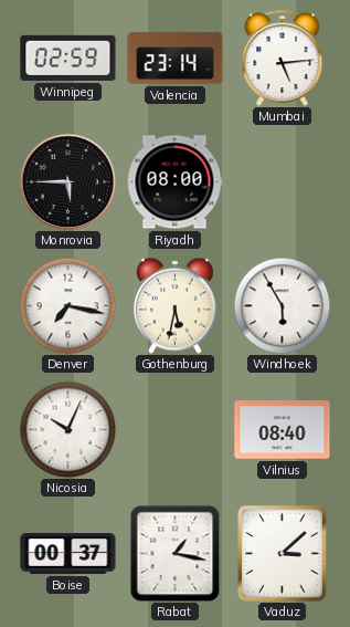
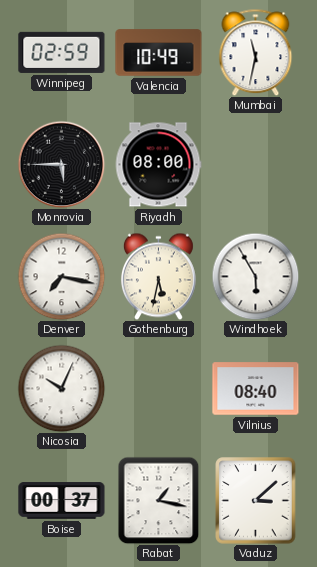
Valencia: 23:14 -> 10:49
Mumbai: 5:14 -> 11:32
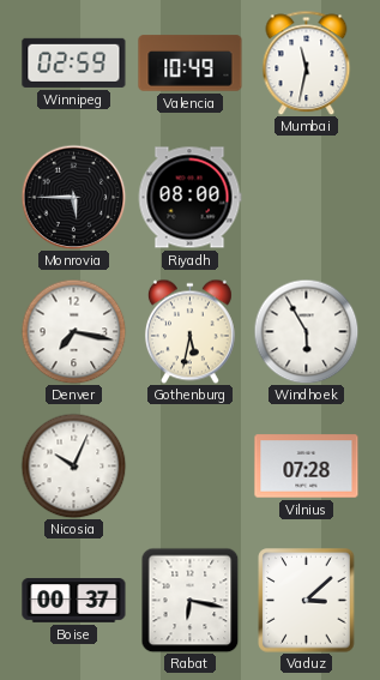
Vilnius: 08:40 -> 07:28
Rabat: 1:17 -> 6:17
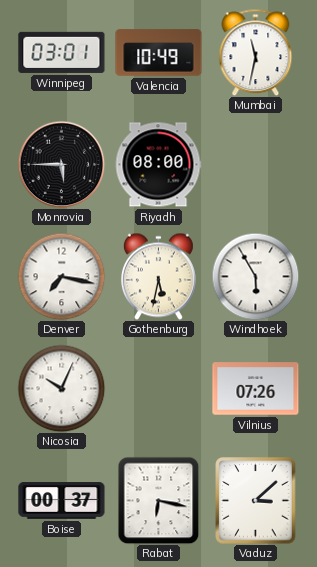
Winnipeg: 02:59 -> 03:01
Vilnius: 07:28 -> 07:26
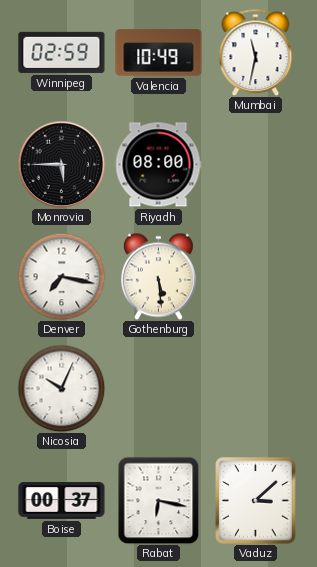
Winnipeg: 03:01 -> 02:59
Gothenburg: 5:32 -> 5:29
Windhoek: 5:55 -> none
Vilnius: 07:26 -> none
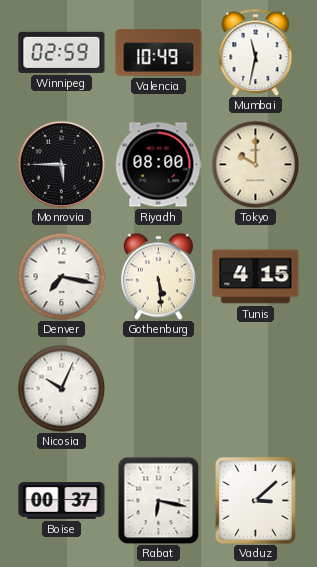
Tokyo: none -> 10:00
Tunis: none -> 4:15
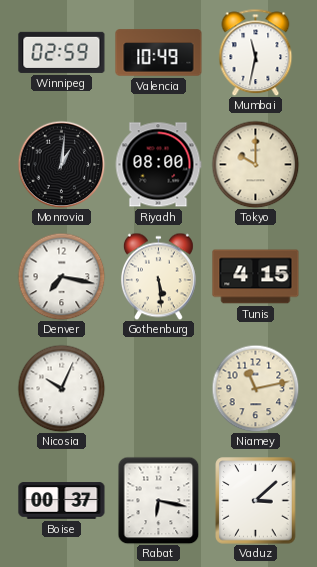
Monrovia: 5:45 -> 1:01
Niamey: none -> 11:13
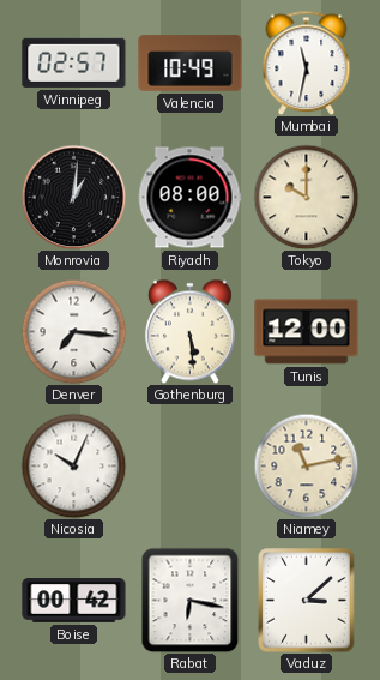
Winnipeg: 02:59 -> 02:57
Denver: 7:17 -> 7:16
Tunis: 4:15 -> 12:00
Boise: 00:37 -> 00:42
